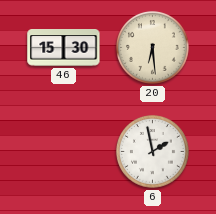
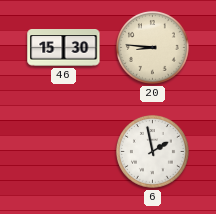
20: 6:29 -> 8:46
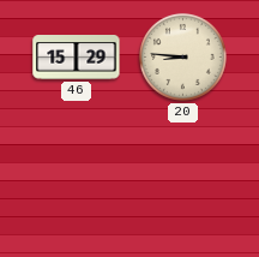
46: 15:30 -> 15:29
6: 1:58 -> none
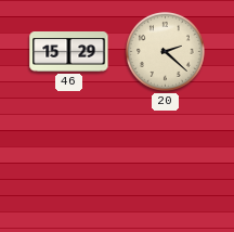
20: 8:46 -> 2:22
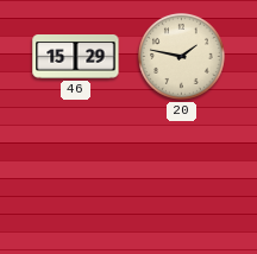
20: 2:22 -> 1:47
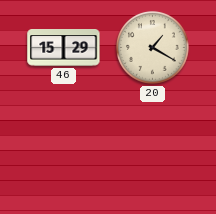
20: 1:47 -> 1:20
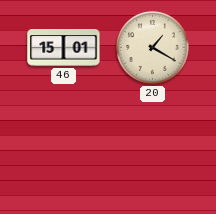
46: 15:29 -> 15:01
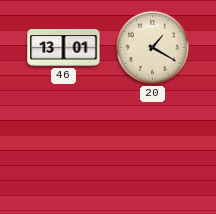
46: 15:01 -> 13:01
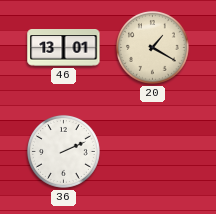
36: none -> 2:11
